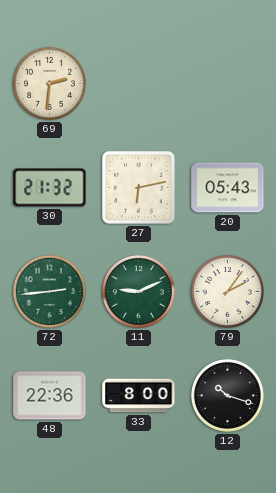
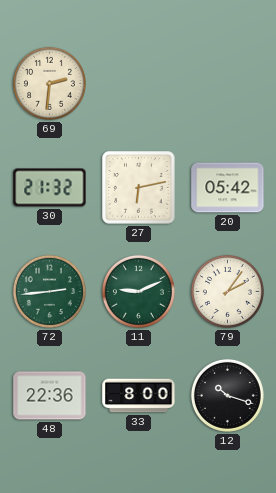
20: 05:43 -> 05:42
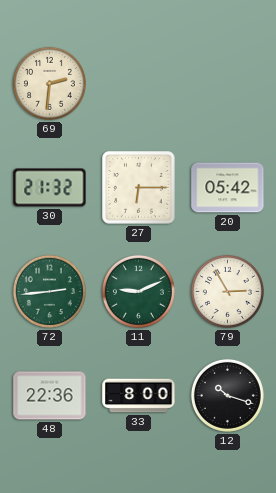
27: 6:13 -> 6:15
79: 2:06 -> 2:55
